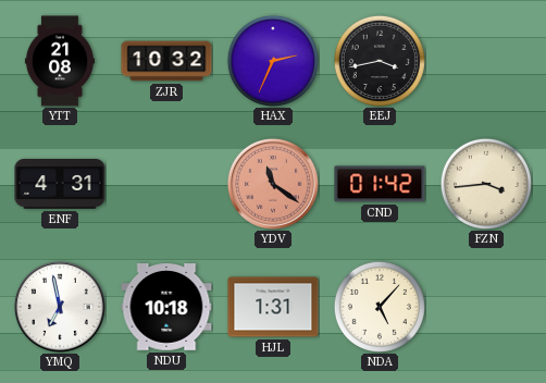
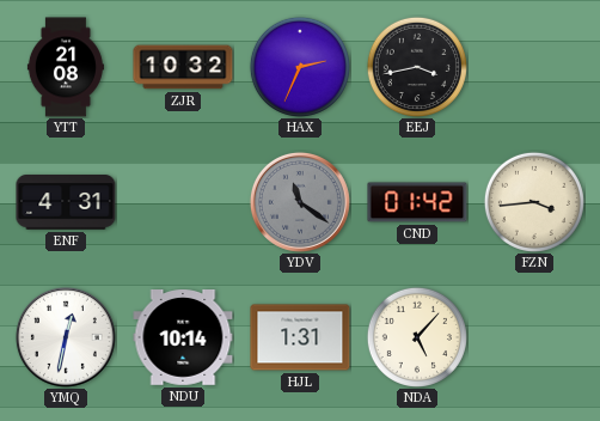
YDV dial: salmon -> grey
YMQ: 6:58 -> 12:32
NDU: 10:18 -> 10:14
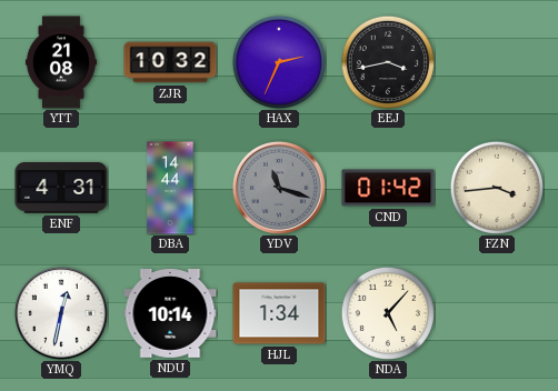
DBA: none -> 14:44
YDV: 11:21 -> 11:18
HJL: 1:31 -> 1:34
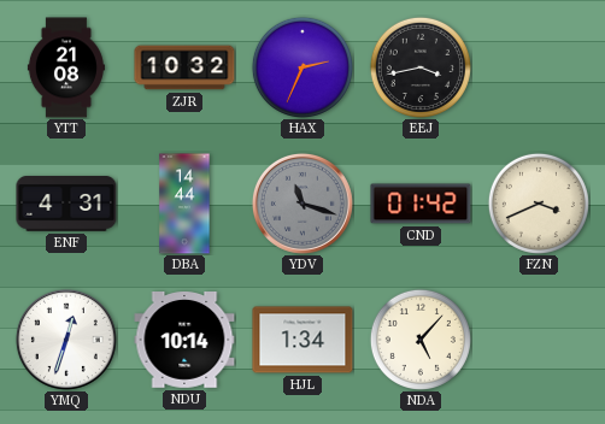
FZN: 3:44 -> 3:41
YMQ: 12:32 -> 12:33
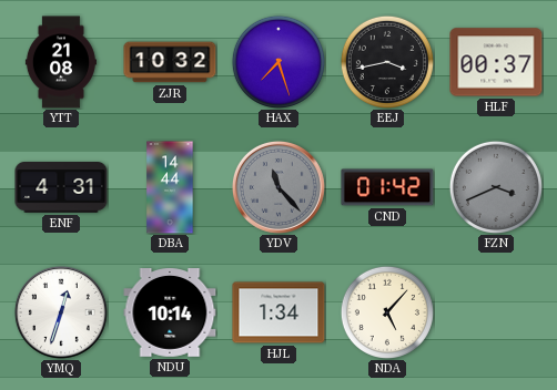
HAX: 2:34 -> 7:27
HLF: none -> 00:37
YDV: 11:18 -> 11:23
FZN dial: cream -> grey
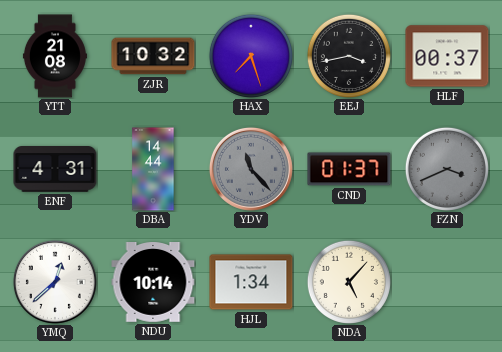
CND: 01:42 -> 01:37
YMQ: 12:33 -> 12:38
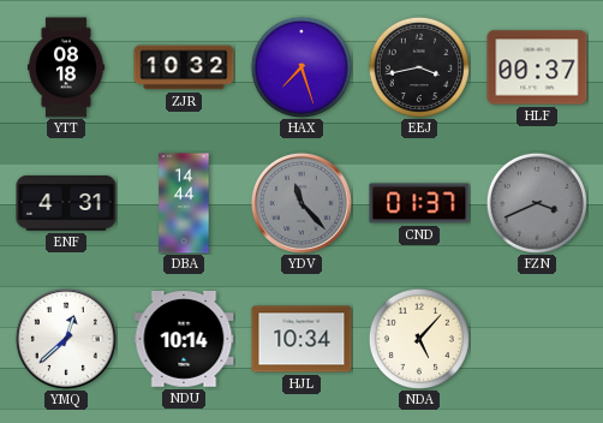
YTT: 21:08 -> 08:18
HJL: 1:34 -> 10:34
